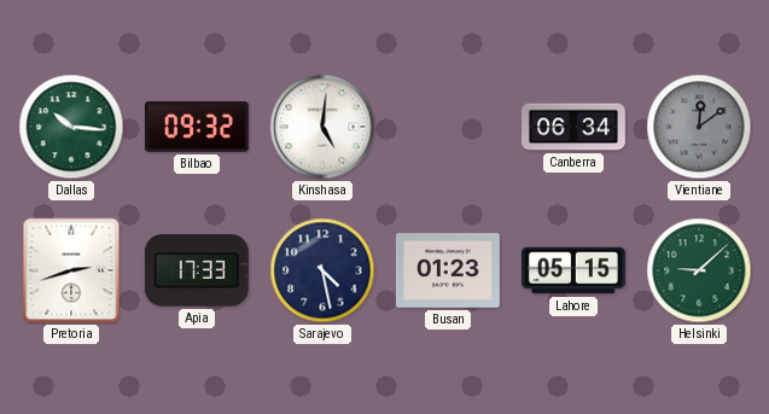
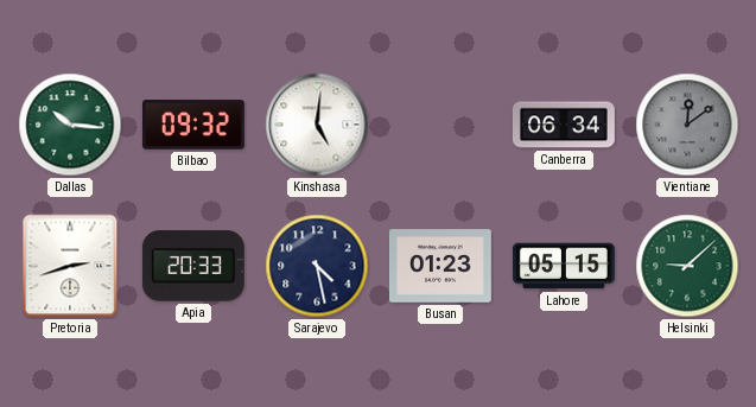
Apia: 17:33 -> 20:33
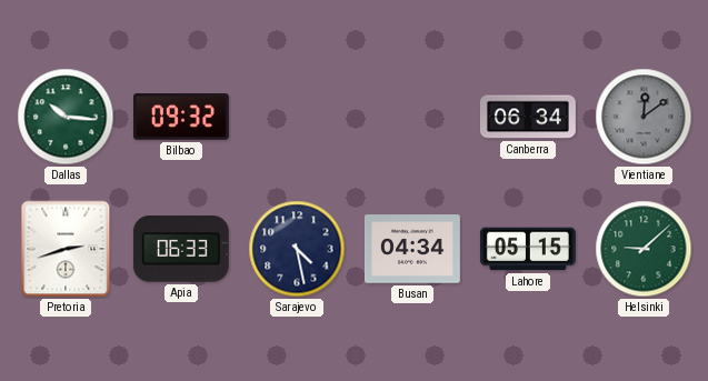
Kinshasa: 5:01 -> none
Apia: 20:33 -> 06:33
Busan: 01:23 -> 04:34
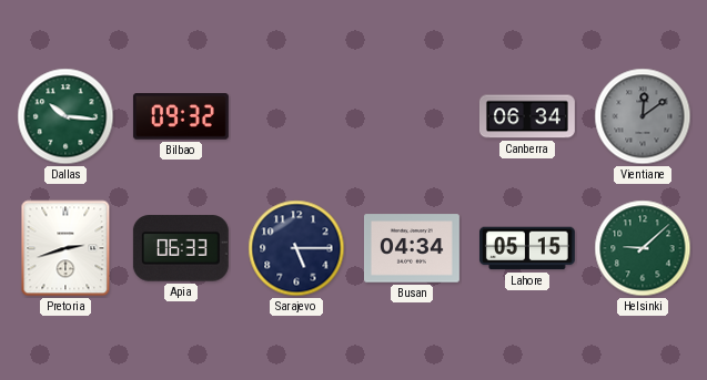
Sarajevo: 4:28 -> 5:15
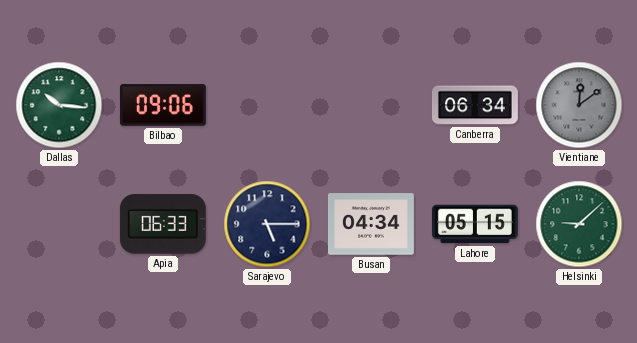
Bilbao: 09:32 -> 09:06
Pretoria: 2:42 -> none
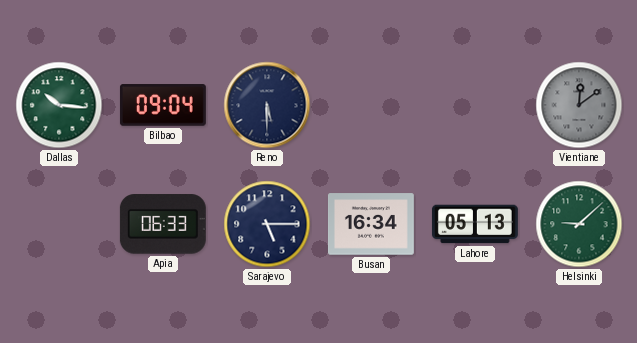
Bilbao: 09:06 -> 09:04
Reno: none -> 5:30
Canberra: 06:34 -> none
Busan: 04:34 -> 16:34
Lahore: 05:15 -> 05:13
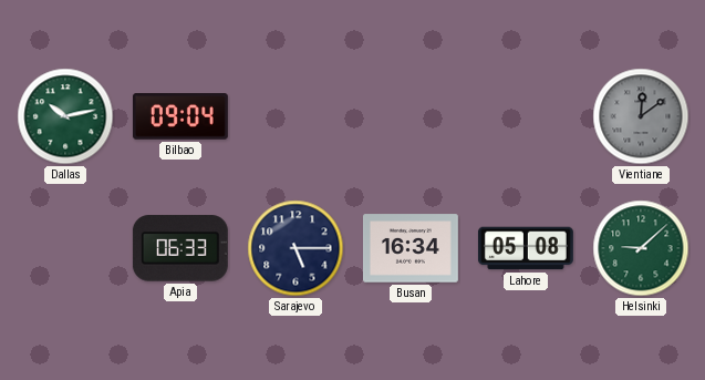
Dallas: 10:16 -> 10:13
Reno: 5:30 -> none
Lahore: 05:13 -> 05:08
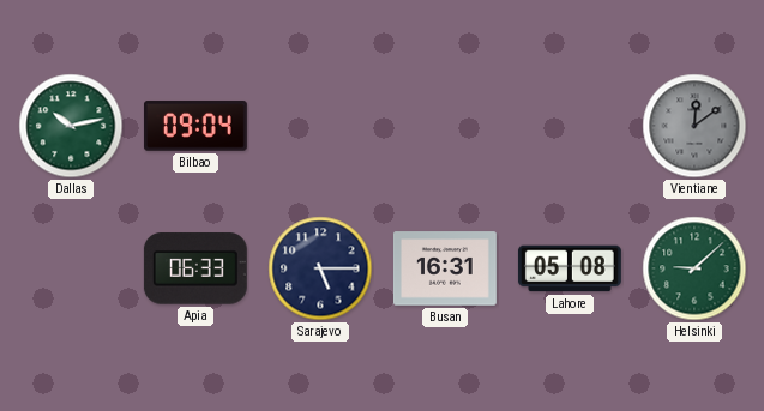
Busan: 16:34 -> 16:31
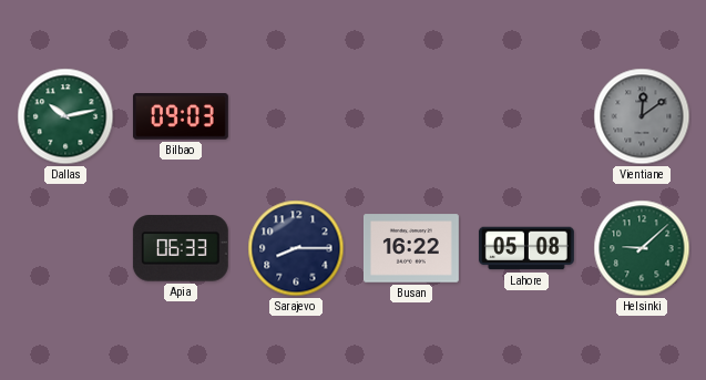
Bilbao: 09:04 -> 09:03
Sarajevo: 5:15 -> 8:15
Busan: 16:31 -> 16:22
